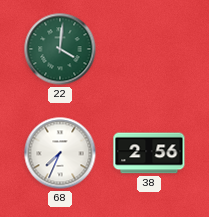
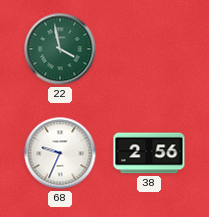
22: 4:01 -> 3:58
68: 7:34 -> 9:34
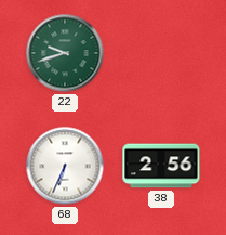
22: 3:58 -> 9:42
68: 9:34 -> 6:34
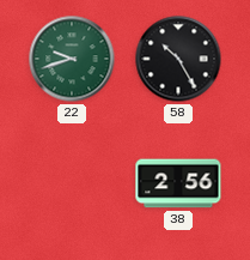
58: none -> 10:25
68: 6:34 -> none
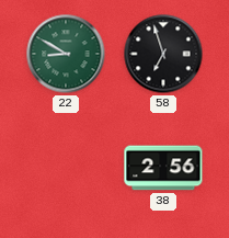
22: 9:42 -> 8:50
58: 10:25 -> 6:57
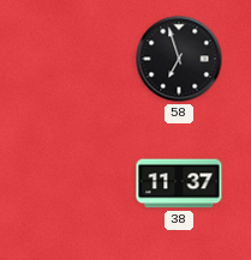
22: 8:50 -> none
38: 2:56 -> 11:37
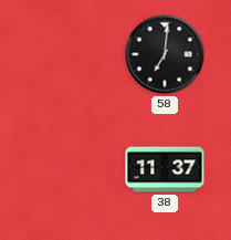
58: 6:57 -> 7:01
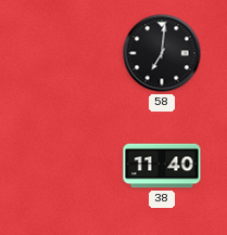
38: 11:37 -> 11:40
